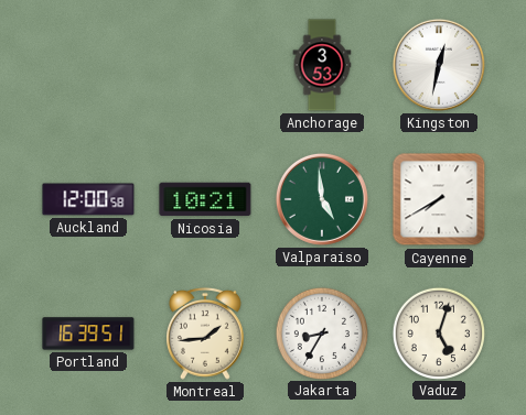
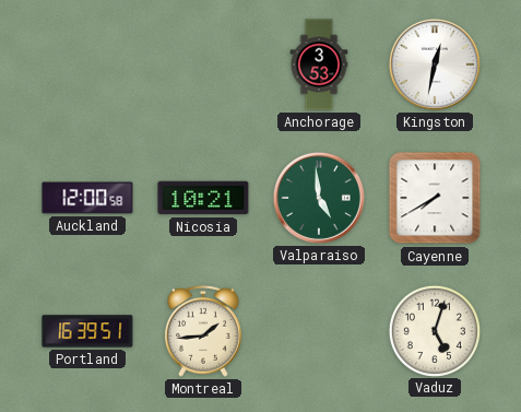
Jakarta: 8:35 -> none
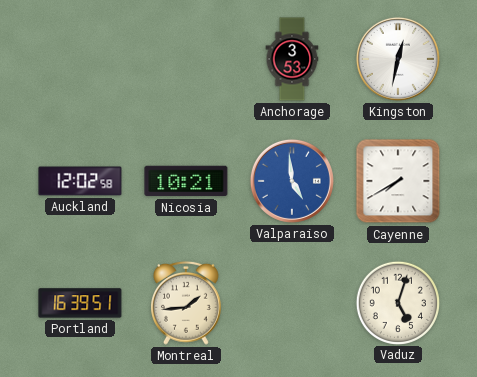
Auckland: 12:00 -> 12:02
Valparaiso dial: green -> blue
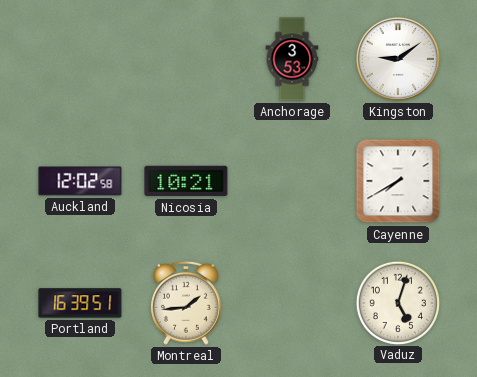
Kingston: 12:32 -> 9:09
Valparaiso: 4:59 -> none
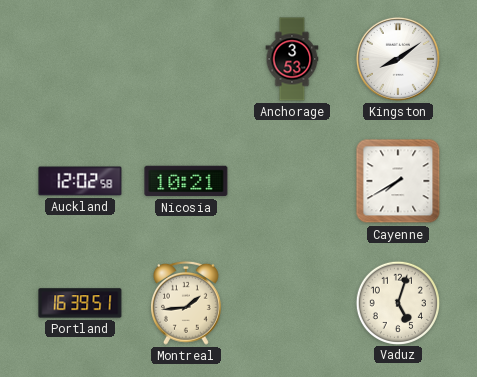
Kingston: 9:09 -> 8:09
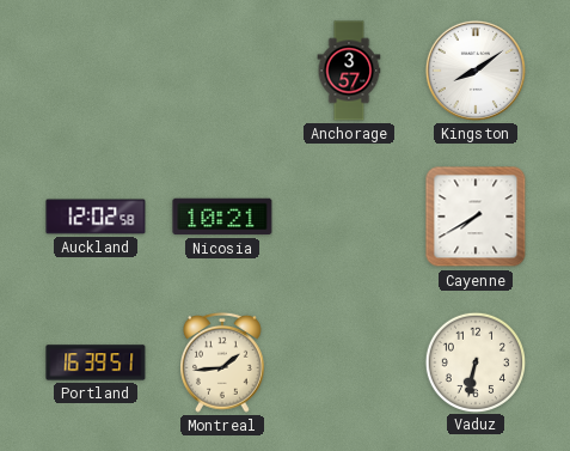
Anchorage: 3:53 -> 3:57
Vaduz: 5:03 -> 6:32
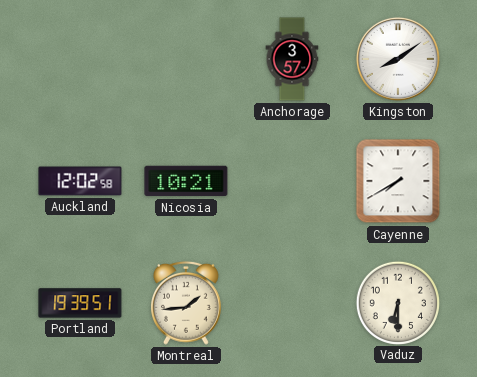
Portland: 16:39 -> 19:39
Vaduz: 6:32 -> 6:30
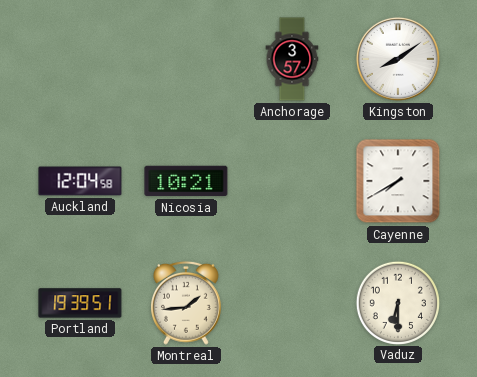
Auckland: 12:02 -> 12:04
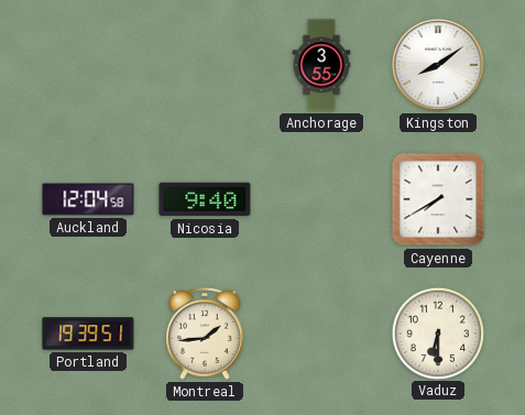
Anchorage: 3:57 -> 3:55
Nicosia: 10:21 -> 9:40
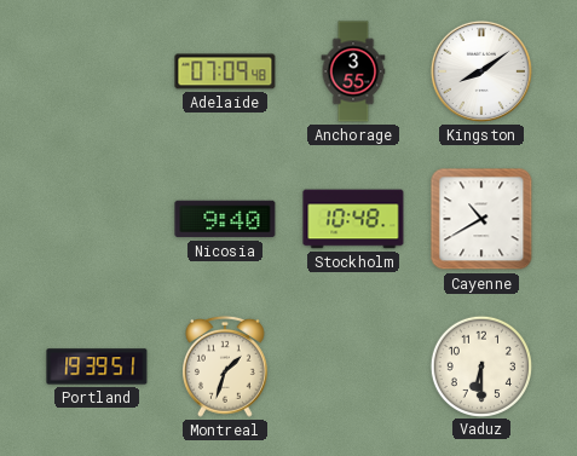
Adelaide: none -> 07:09
Auckland: 12:04 -> none
Stockholm: none -> 10:48
Cayenne: 7:40 -> 10:40
Montreal: 1:44 -> 1:33
